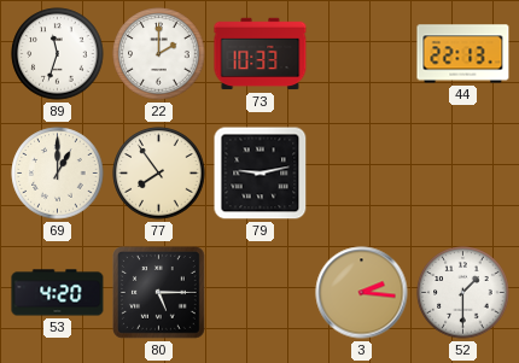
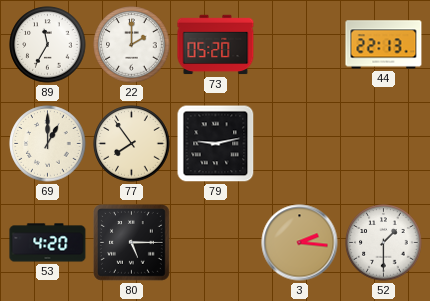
89: 11:33 -> 11:35
73: 10:33 -> 05:20
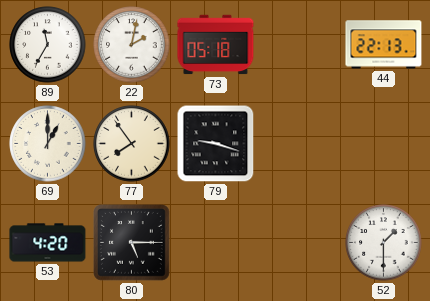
22: 2:00 -> 2:02
73: 05:20 -> 05:18
79: 9:13 -> 9:18
3: 2:16 -> none
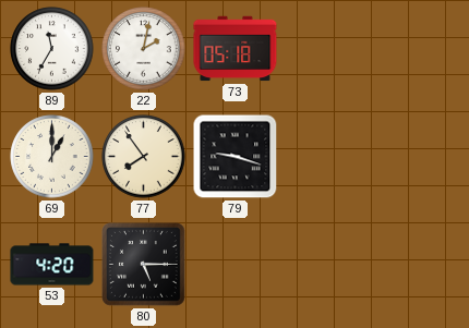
44: 22:13 -> none
52: 1:30 -> none
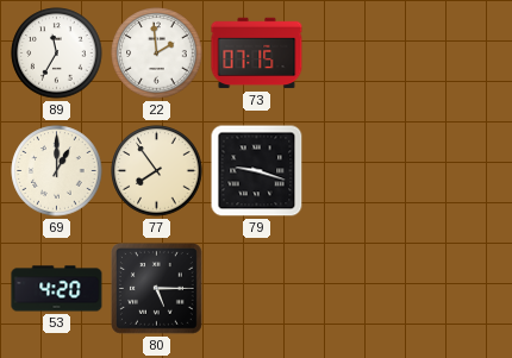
22: 2:02 -> 1:59
73: 05:18 -> 07:15
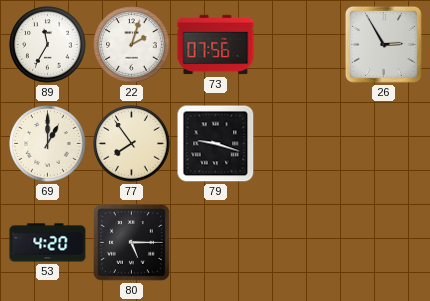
22: 1:59 -> 2:03
73: 07:15 -> 07:56
26: none -> 2:55
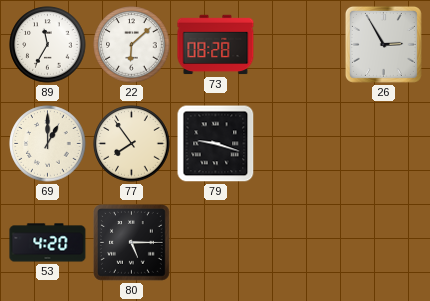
22: 2:03 -> 6:08
73: 07:56 -> 08:28
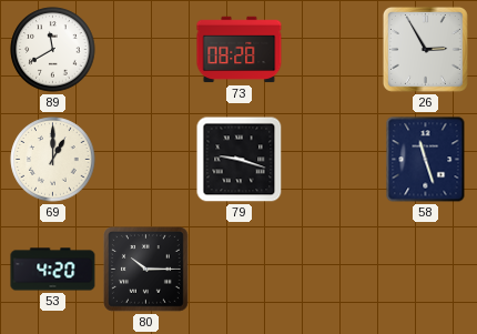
89: 11:35 -> 11:40
22: 6:08 -> none
77: 7:54 -> none
58: none -> 11:27
80: 5:15 -> 10:15
